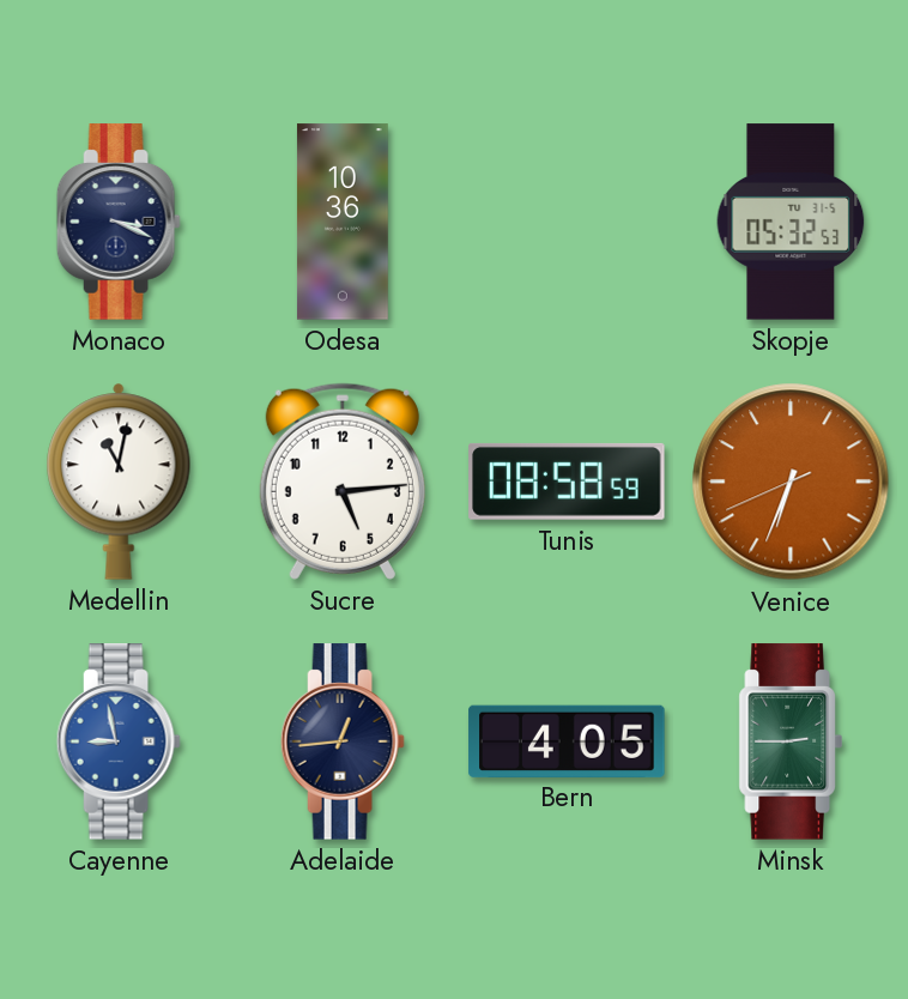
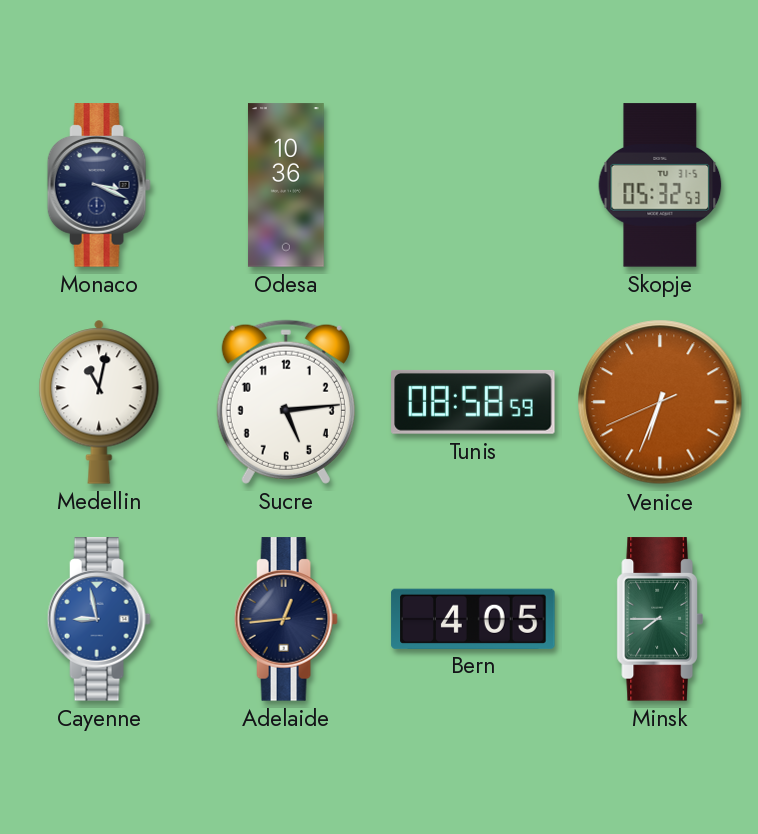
Minsk: 2:45 -> 7:45
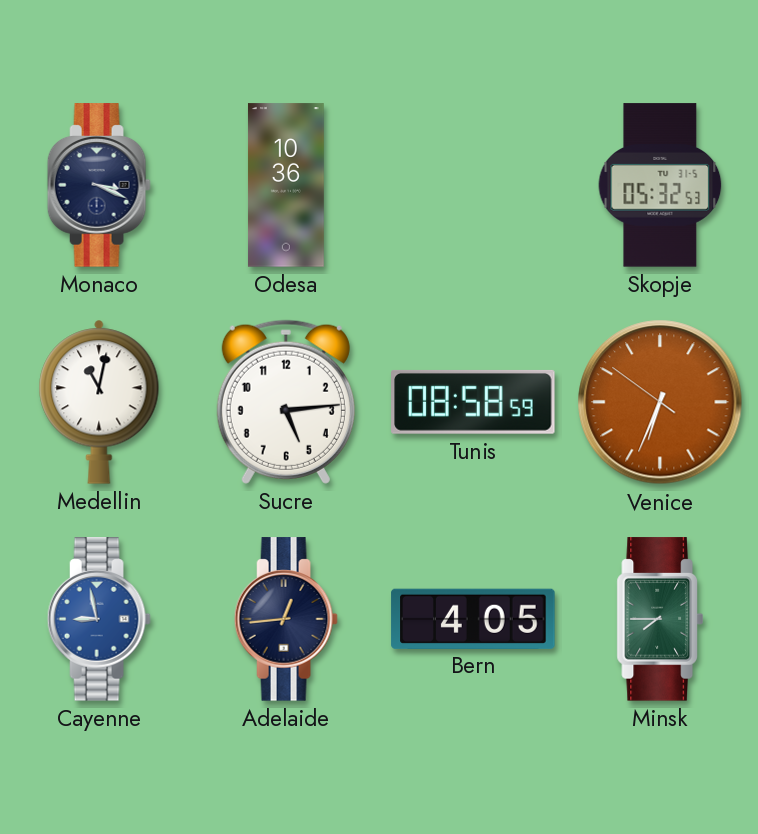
Venice: 6:33:41 -> 6:33:51
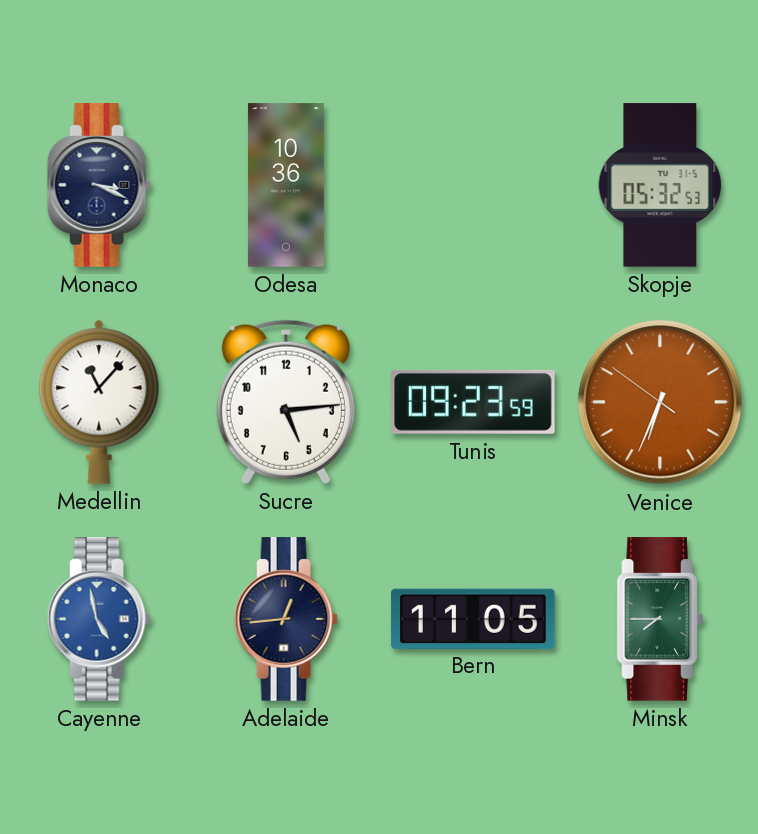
Medellin: 11:02 -> 11:07
Tunis: 08:58 -> 09:23
Cayenne: 8:58 -> 4:58
Bern: 4:05 -> 11:05
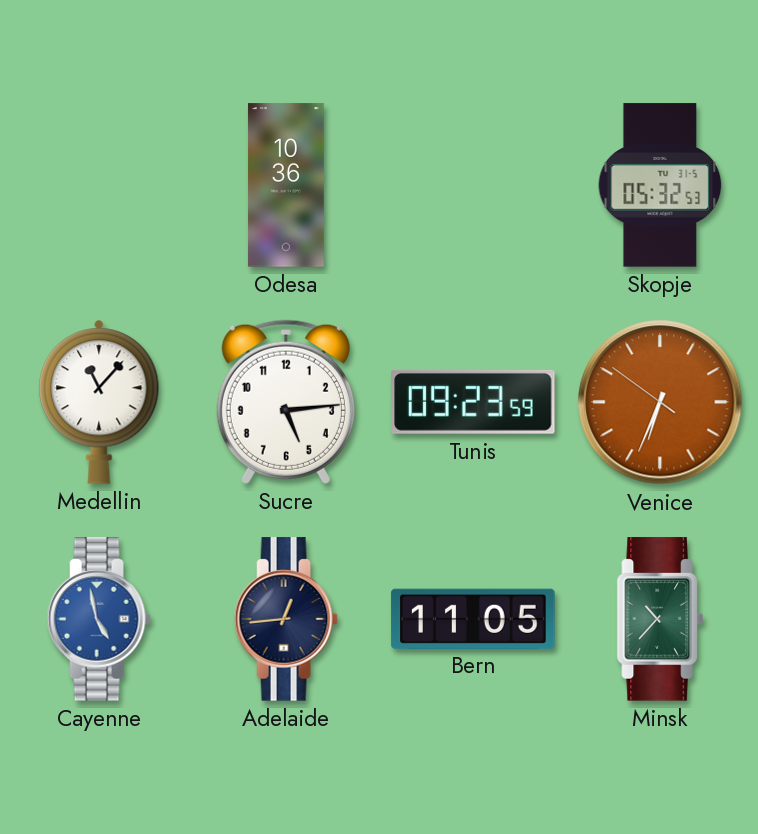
Monaco: 3:19 -> none
Minsk: 7:45 -> 10:37
